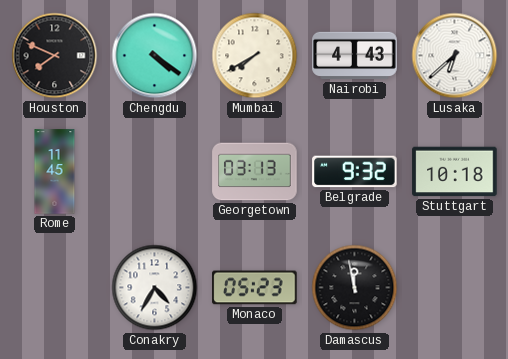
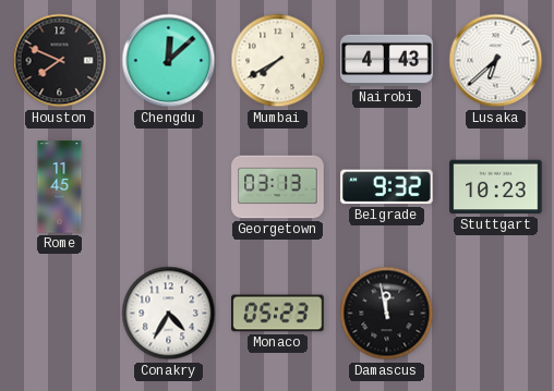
Chengdu: 4:21 -> 12:08
Stuttgart: 10:18 -> 10:23
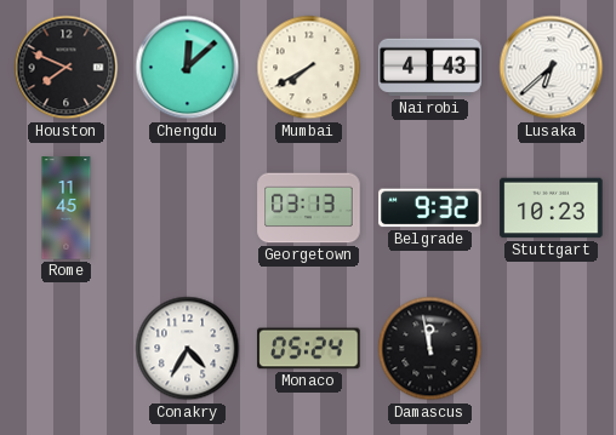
Monaco: 05:23 -> 05:24
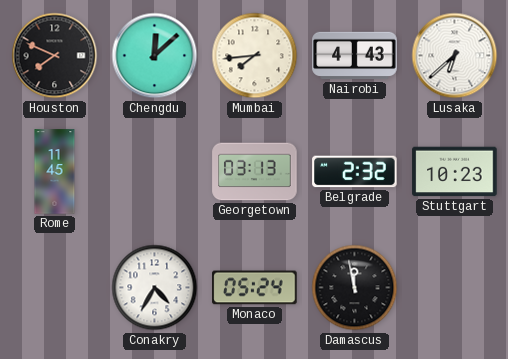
Mumbai: 7:40 -> 7:44
Belgrade: 9:32 -> 2:32
